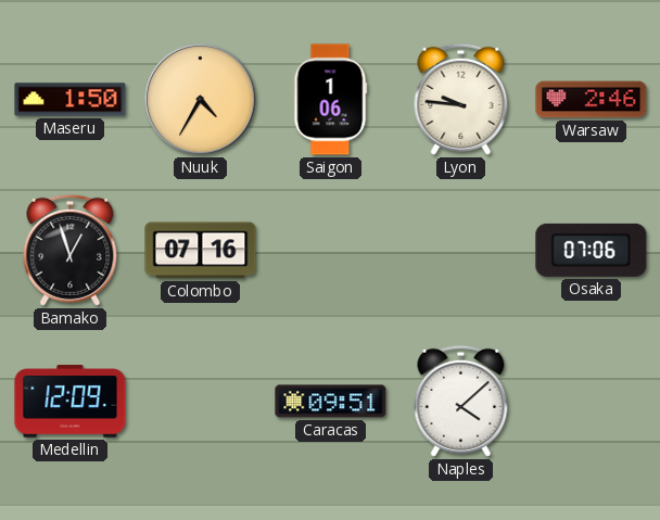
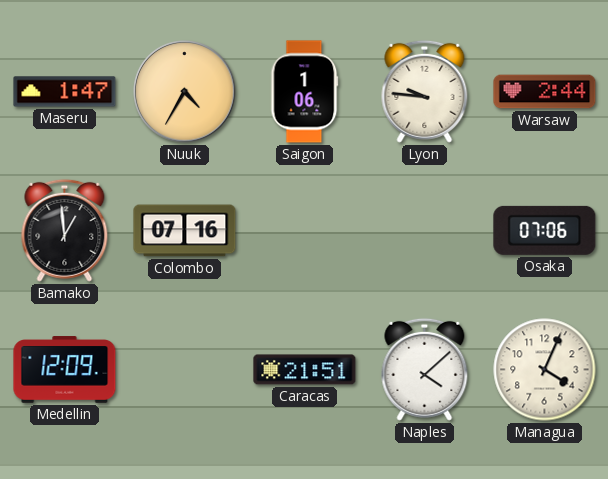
Maseru: 1:50 -> 1:47
Warsaw: 2:46 -> 2:44
Bamako: 12:57 -> 12:59
Caracas: 09:51 -> 21:51
Managua: none -> 4:04
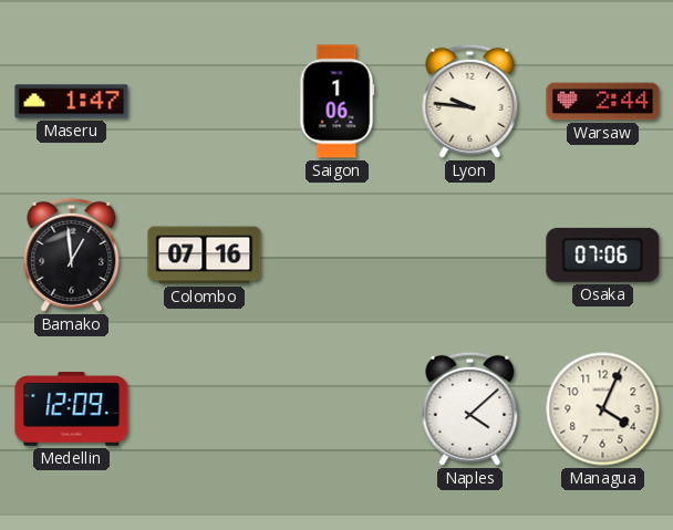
Nuuk: 4:35 -> none
Caracas: 21:51 -> none
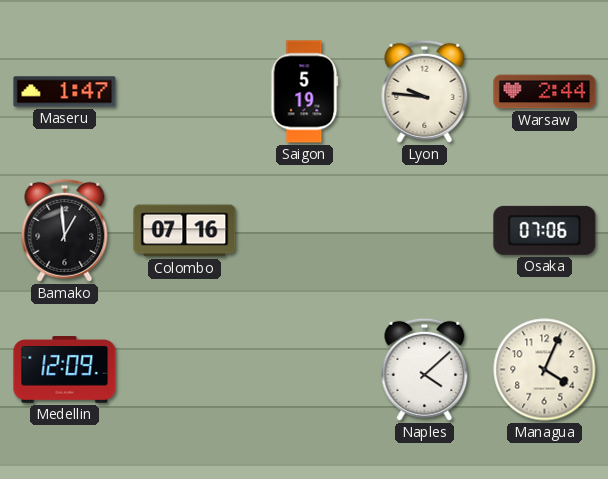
Saigon: 1:06 -> 5:19
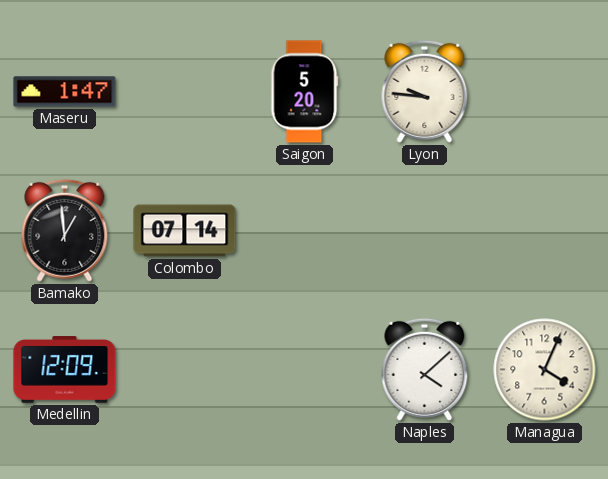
Saigon: 5:19 -> 5:20
Warsaw: 2:44 -> none
Colombo: 07:16 -> 07:14
Osaka: 07:06 -> none
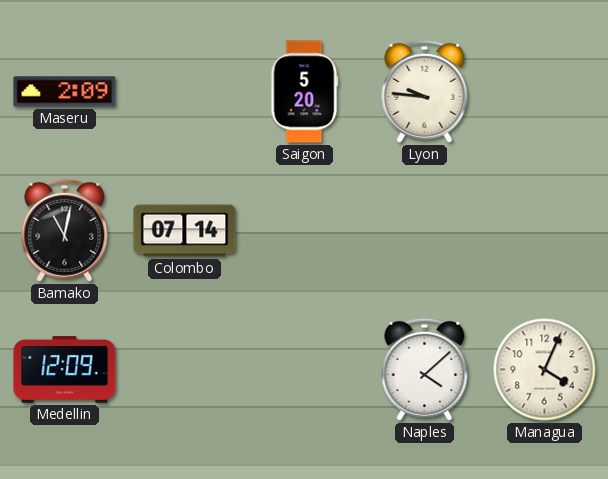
Maseru: 1:47 -> 2:09
Bamako: 12:59 -> 11:02
